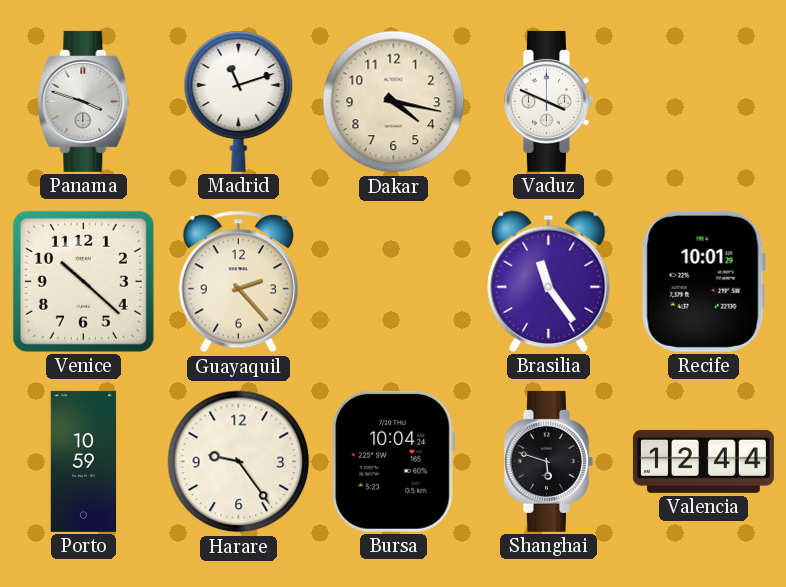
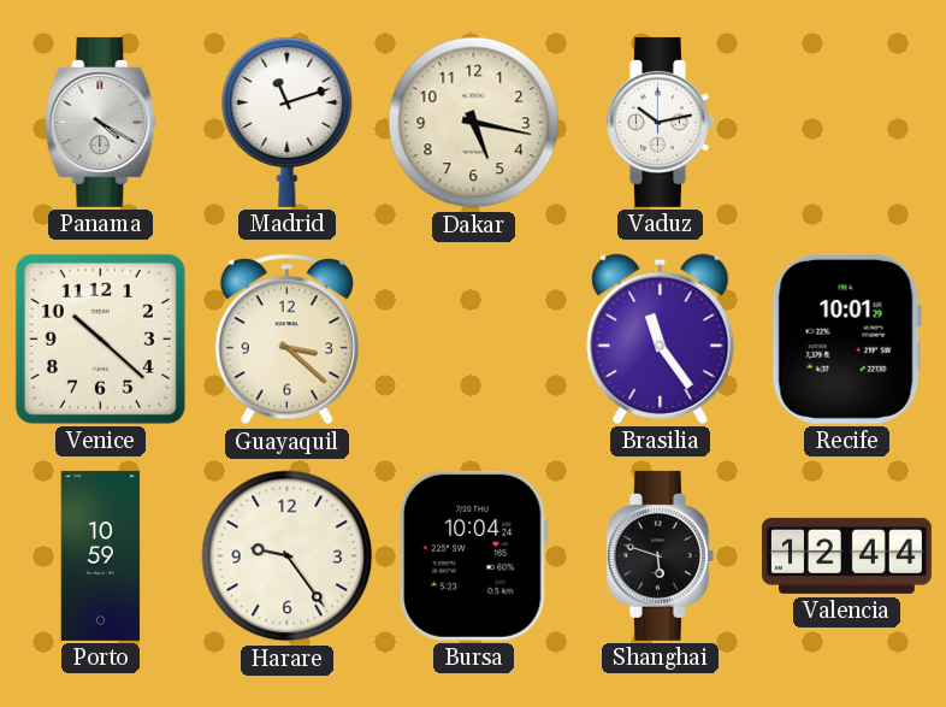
Panama: 3:48 -> 4:20
Dakar: 4:17 -> 5:17
Vaduz: 3:49 -> 10:13
Guayaquil: 2:23 -> 3:22
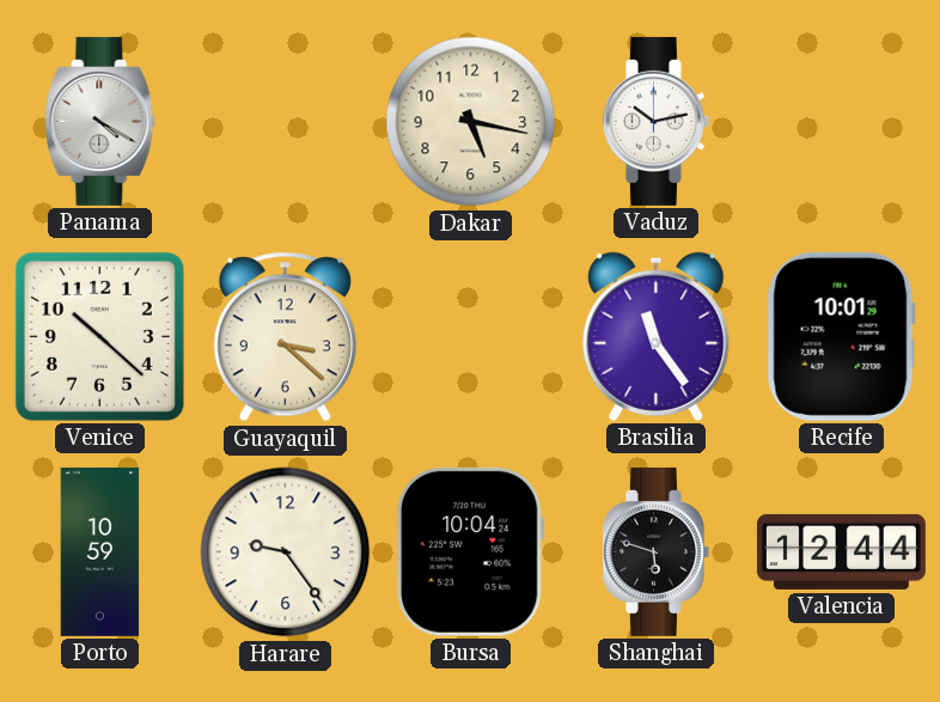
Madrid: 11:12 -> none
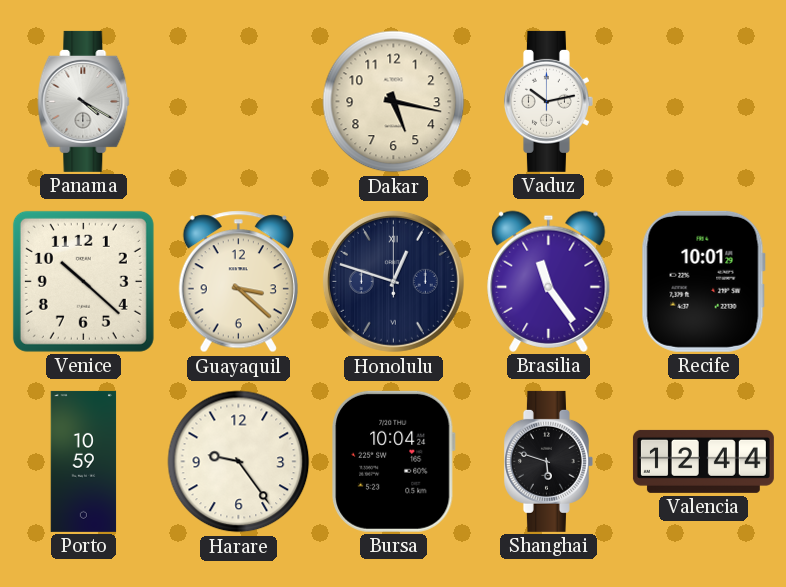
Honolulu: none -> 12:48
